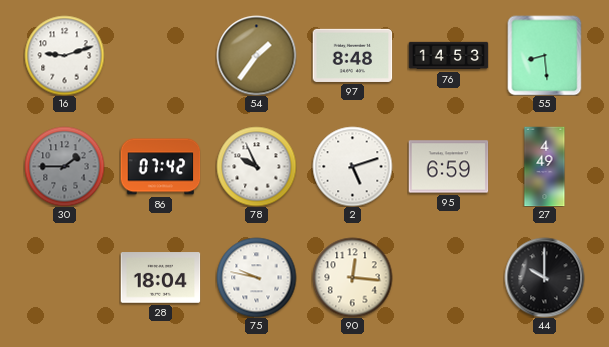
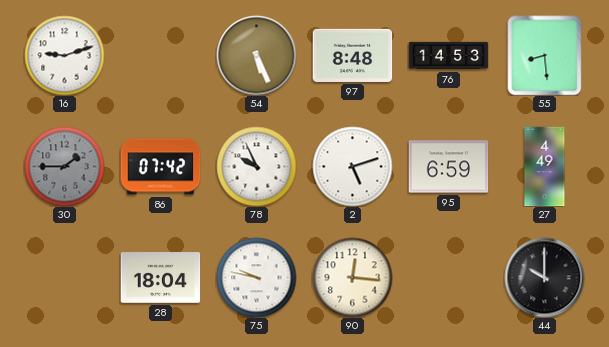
54: 1:36 -> 5:26
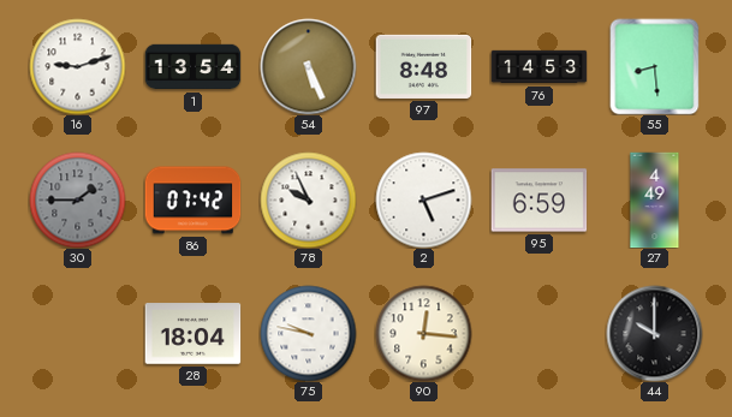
1: none -> 13:54
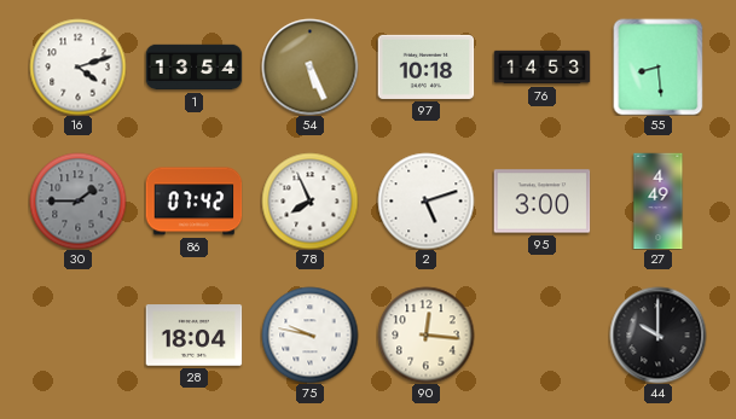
16: 9:12 -> 4:12
97: 8:48 -> 10:18
78: 9:56 -> 7:56
95: 6:59 -> 3:00
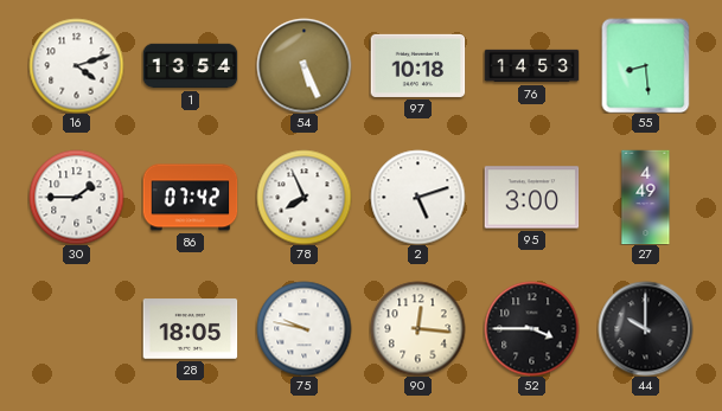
30 dial: grey -> white
28: 18:04 -> 18:05
52: none -> 3:45
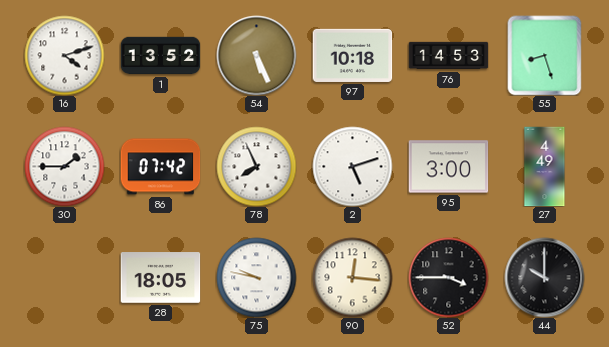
1: 13:54 -> 13:52
55: 8:29 -> 8:27
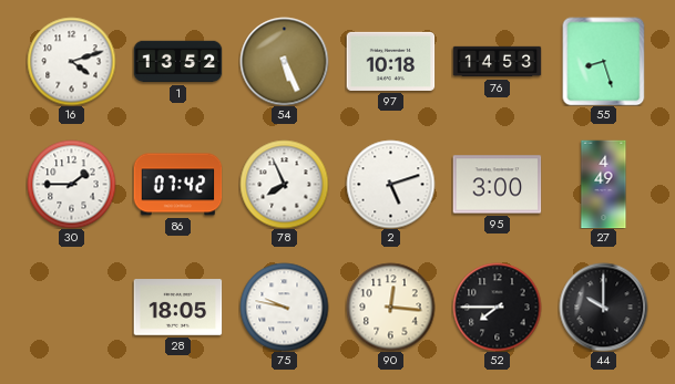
52: 3:45 -> 7:45
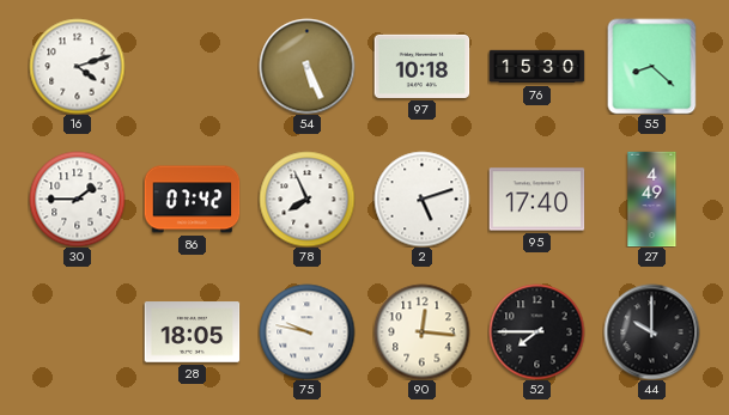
1: 13:52 -> none
76: 14:53 -> 15:30
55: 8:27 -> 8:22
95: 3:00 -> 17:40
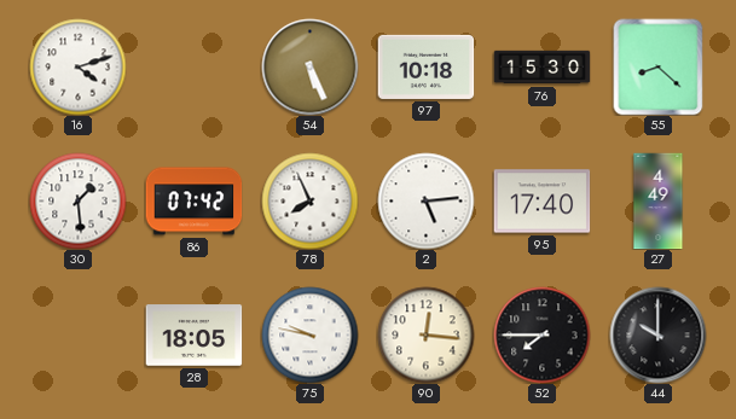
30: 1:45 -> 1:29
2: 5:12 -> 5:14
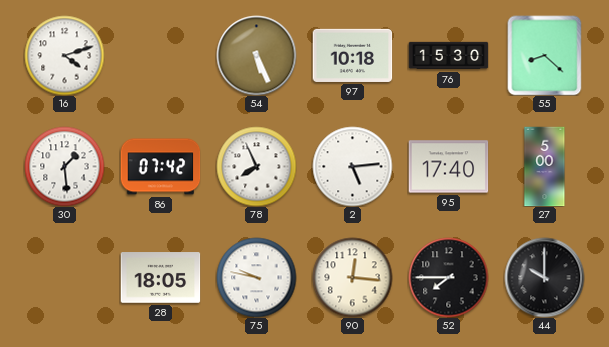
27: 4:49 -> 5:00
